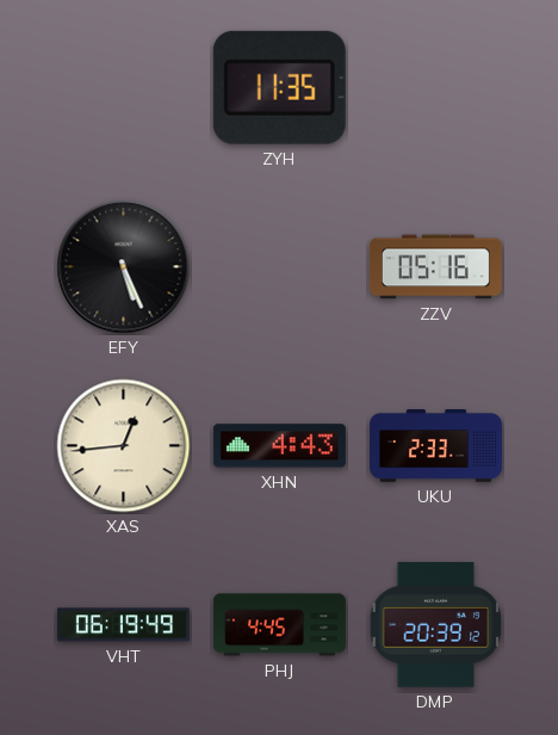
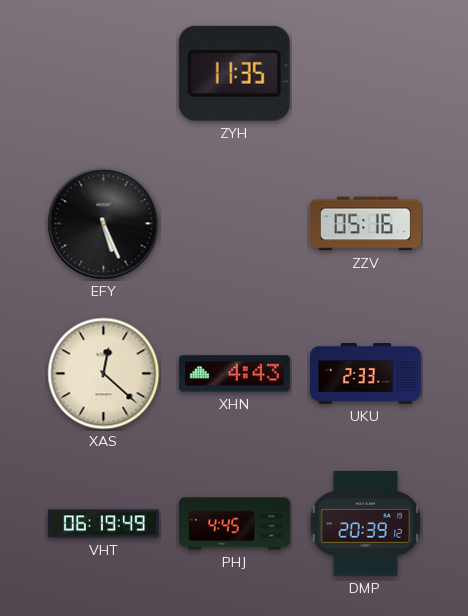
XAS: 12:44 -> 12:22
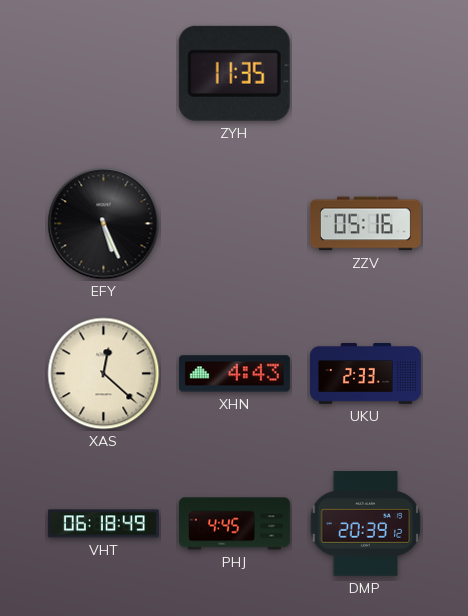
VHT: 06:19 -> 06:18
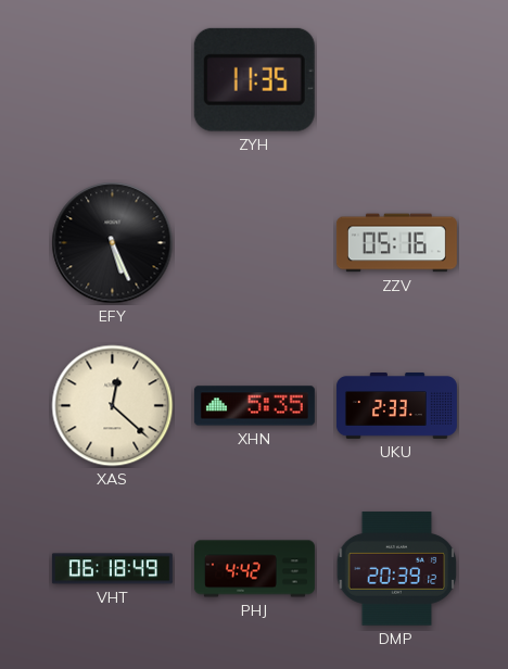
XHN: 4:43 -> 5:35
PHJ: 4:45 -> 4:42
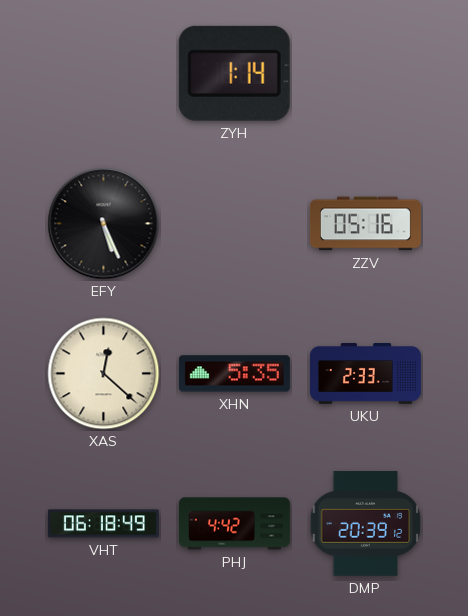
ZYH: 11:35 -> 1:14
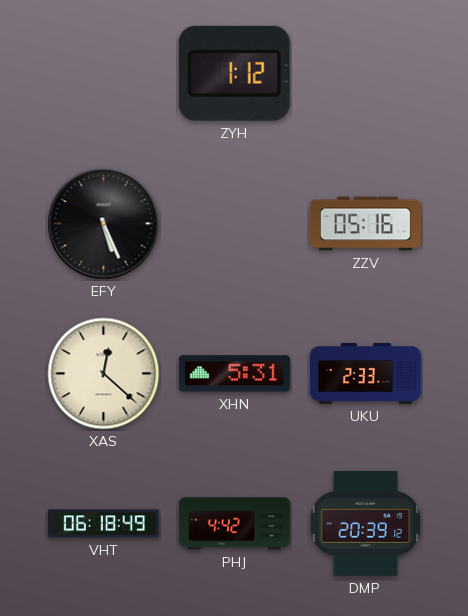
ZYH: 1:14 -> 1:12
XHN: 5:35 -> 5:31
